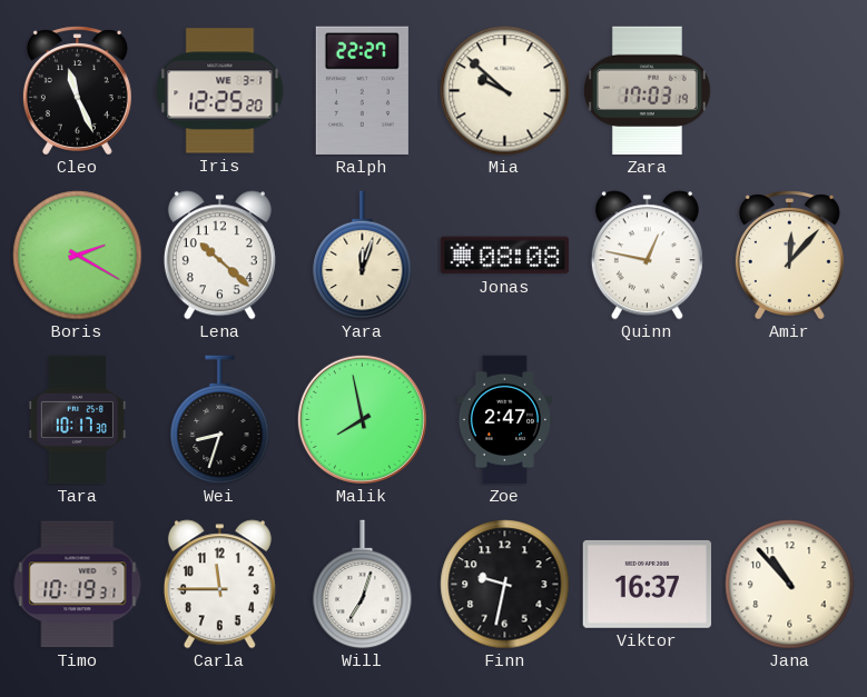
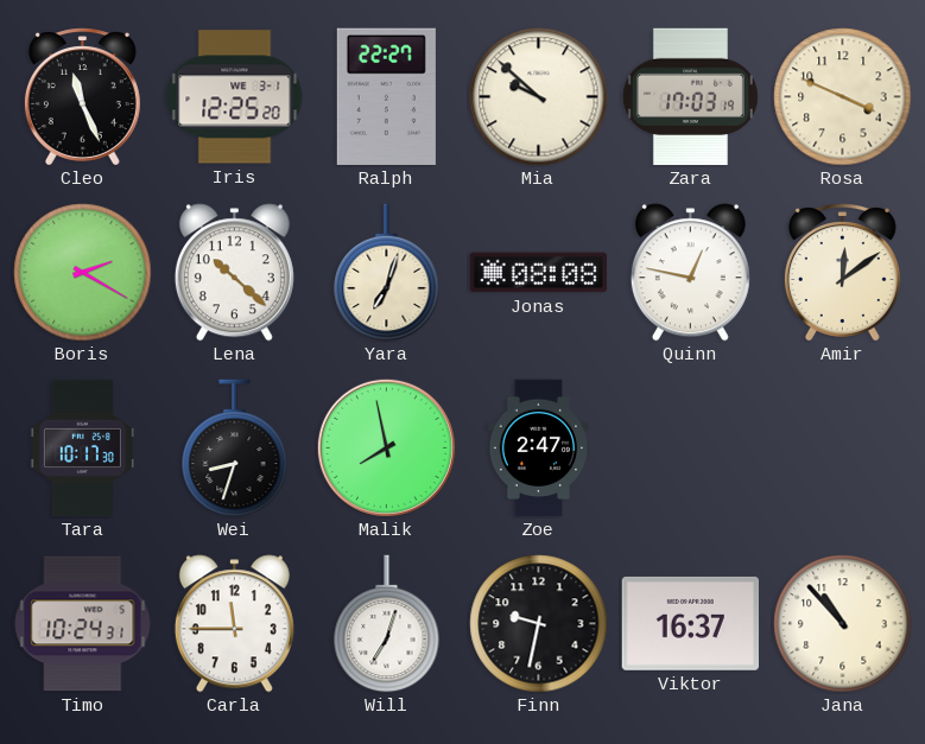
Rosa: none -> 3:49
Yara: 12:03 -> 7:03
Amir: 12:07 -> 12:09
Timo: 10:19 -> 10:24
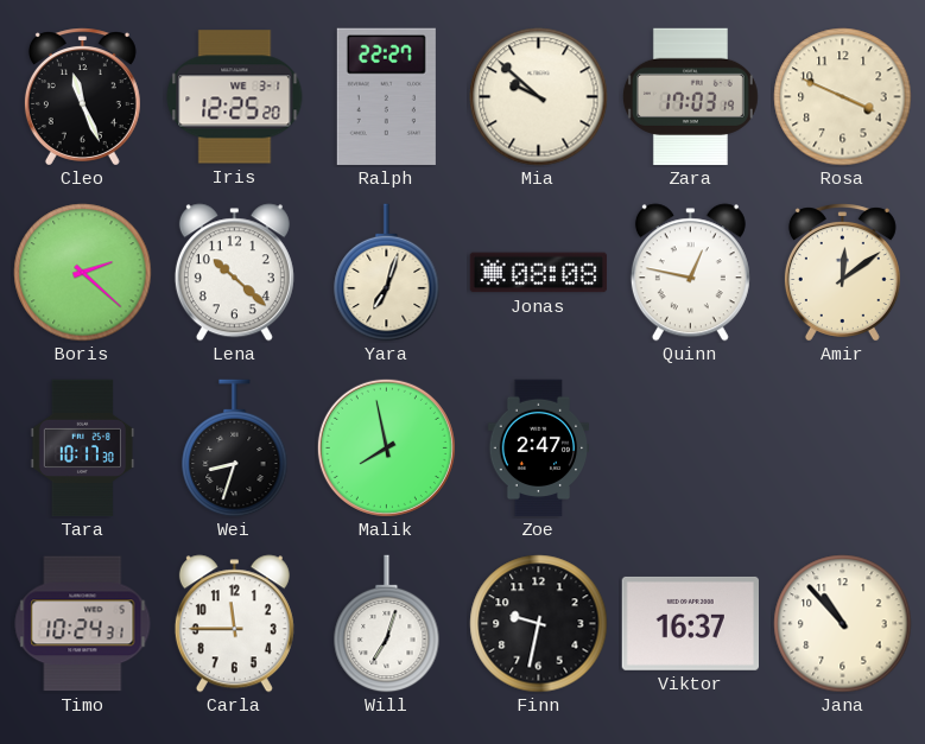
Boris: 2:20 -> 2:22
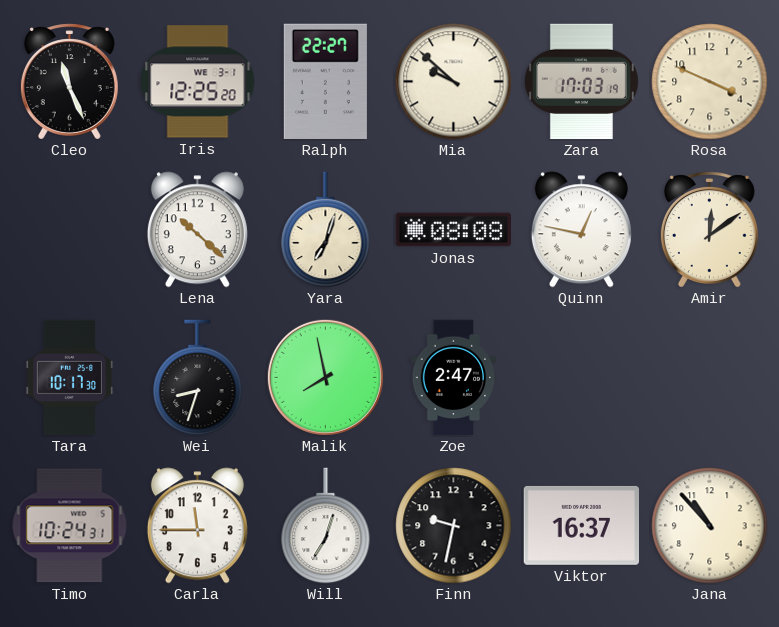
Boris: 2:22 -> none
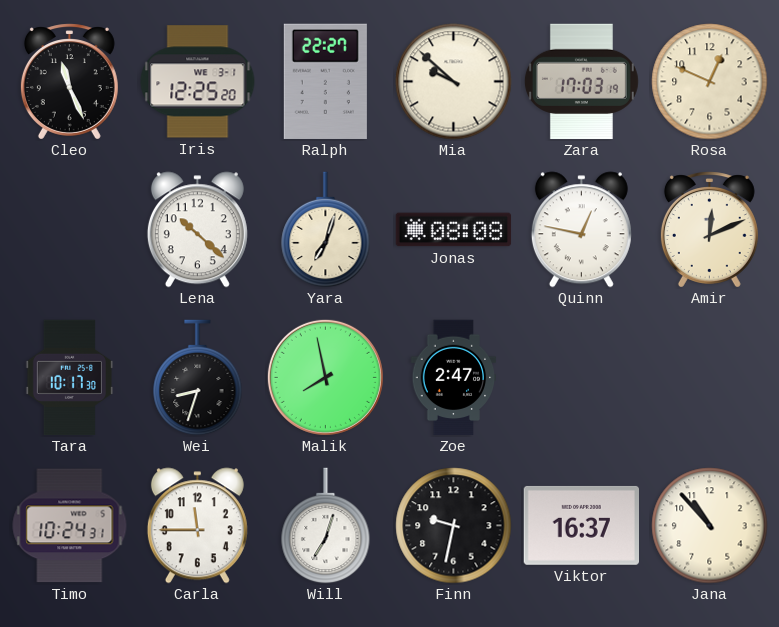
Rosa: 3:49 -> 12:49
Amir: 12:09 -> 12:11
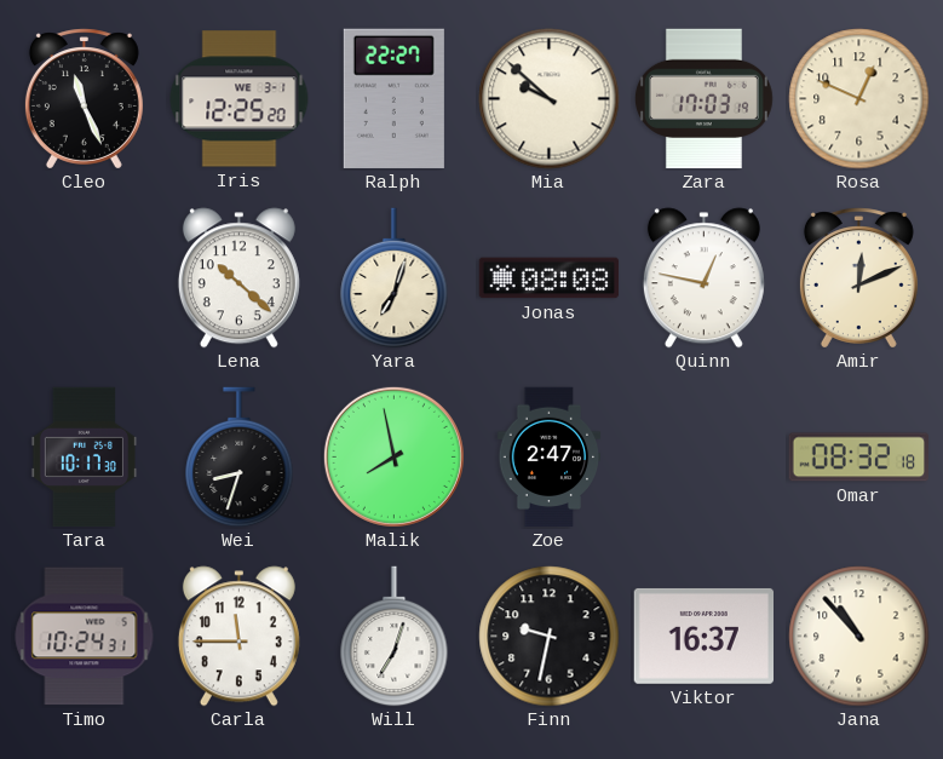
Omar: none -> 08:32
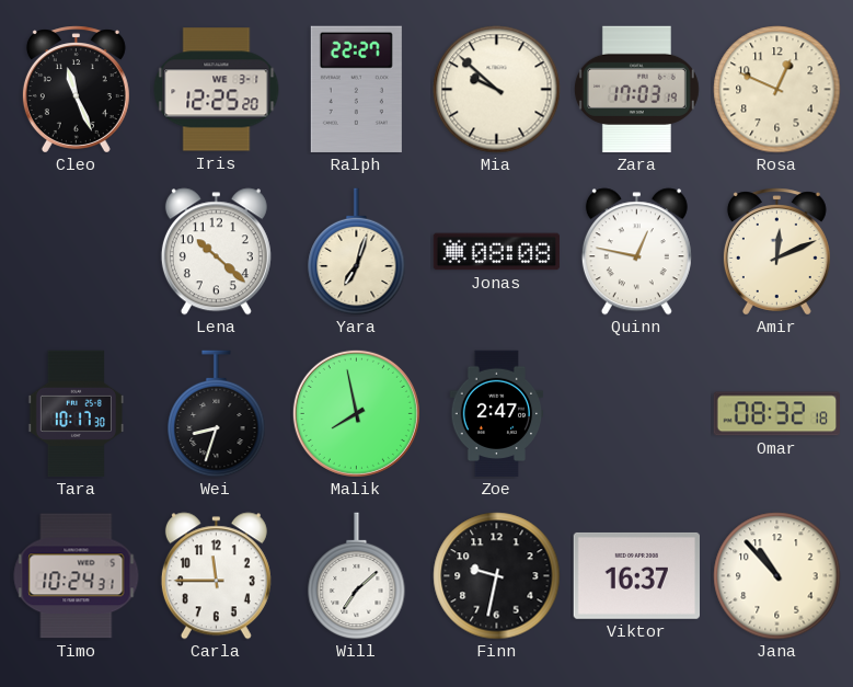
Will: 7:03 -> 7:08
